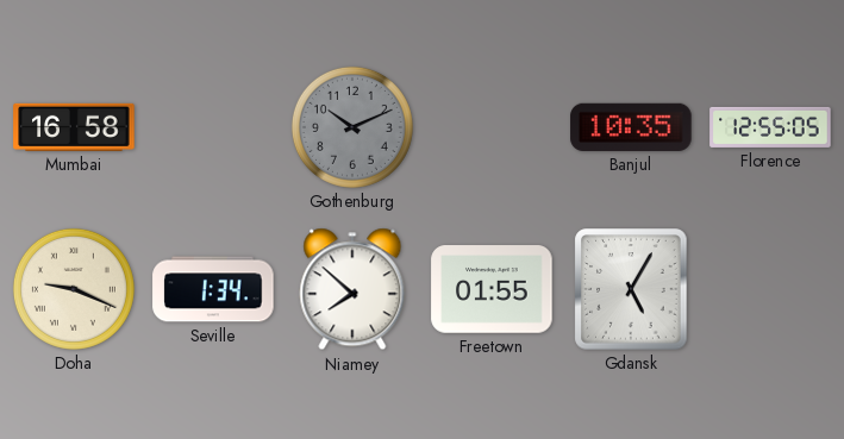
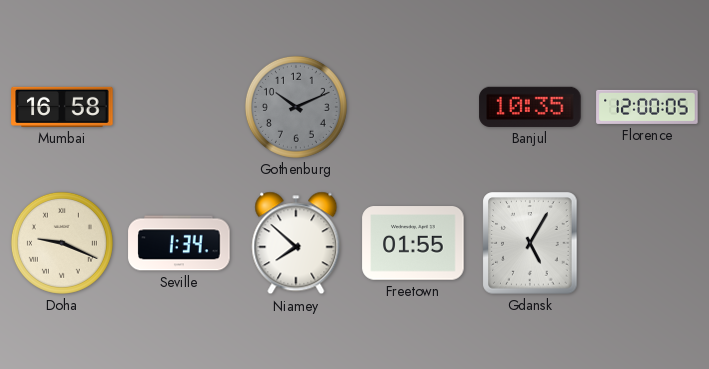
Florence: 12:55 -> 12:00
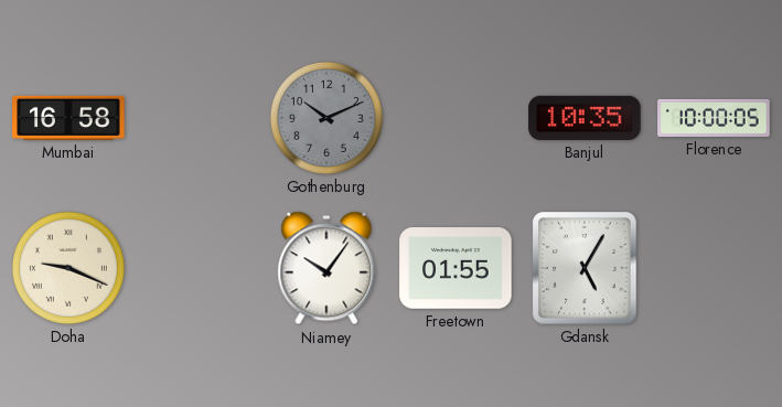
Florence: 12:00 -> 10:00
Seville: 1:34 -> none
Niamey: 7:52 -> 10:06
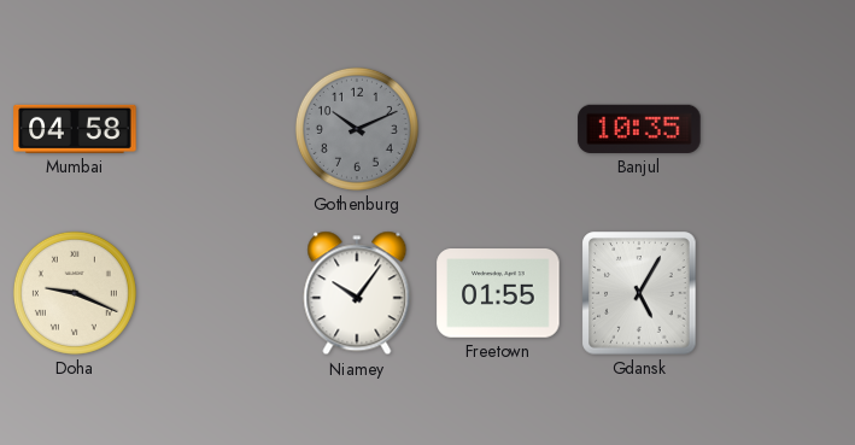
Mumbai: 16:58 -> 04:58
Florence: 10:00 -> none
